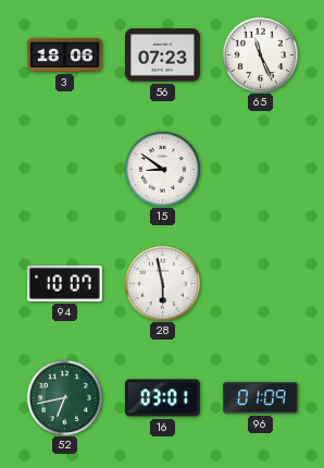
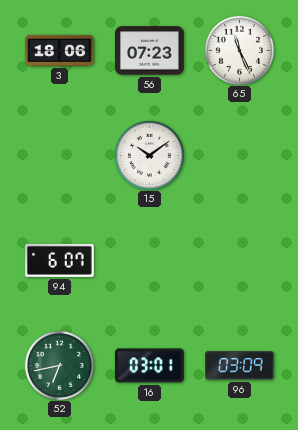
15: 8:51 -> 10:09
94: 10:07 -> 6:07
28: 5:58 -> none
96: 01:09 -> 03:09
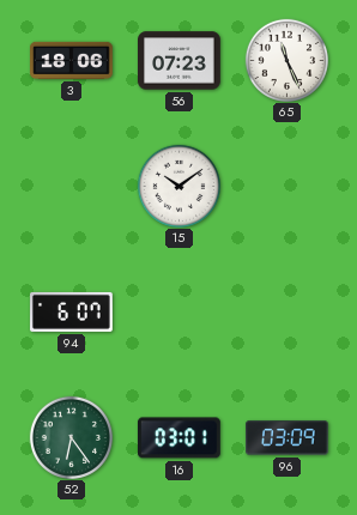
52: 6:43 -> 6:24
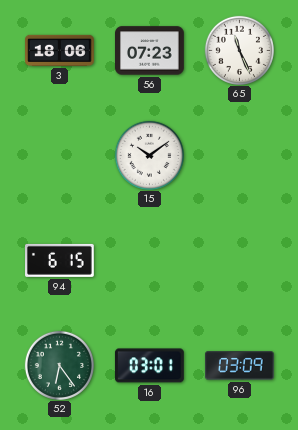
94: 6:07 -> 6:15
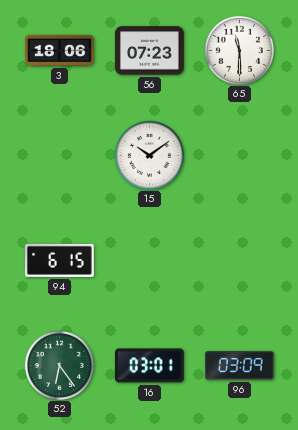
65: 11:26 -> 11:30
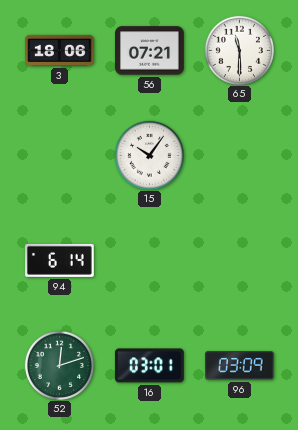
56: 07:23 -> 07:21
15: 10:09 -> 10:06
94: 6:15 -> 6:14
52: 6:24 -> 12:12
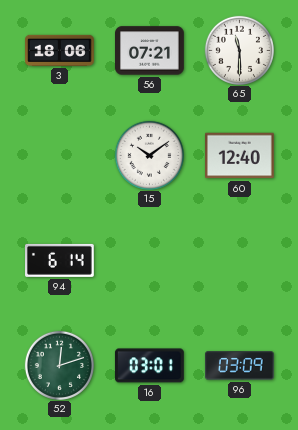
15: 10:06 -> 10:09
60: none -> 12:40
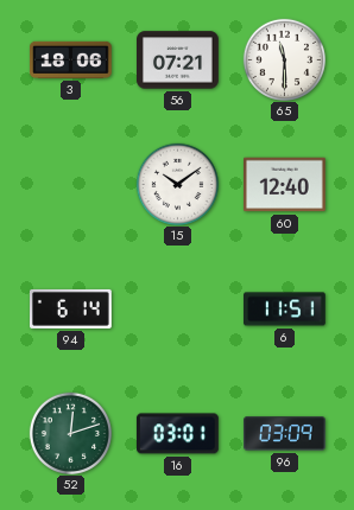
6: none -> 11:51
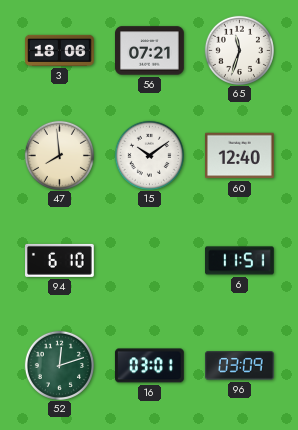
65: 11:30 -> 11:33
47: none -> 7:59
94: 6:14 -> 6:10
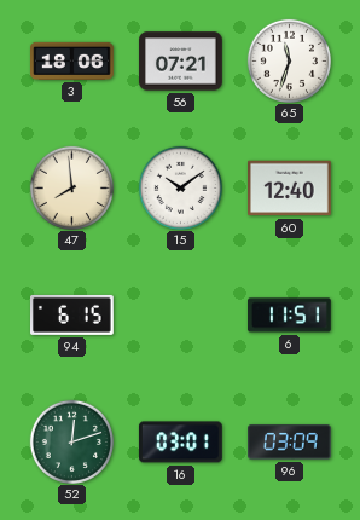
94: 6:10 -> 6:15
